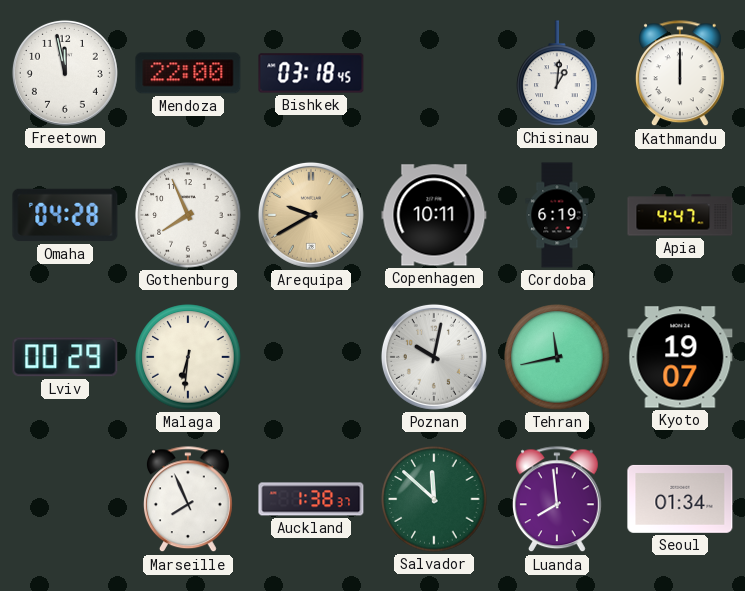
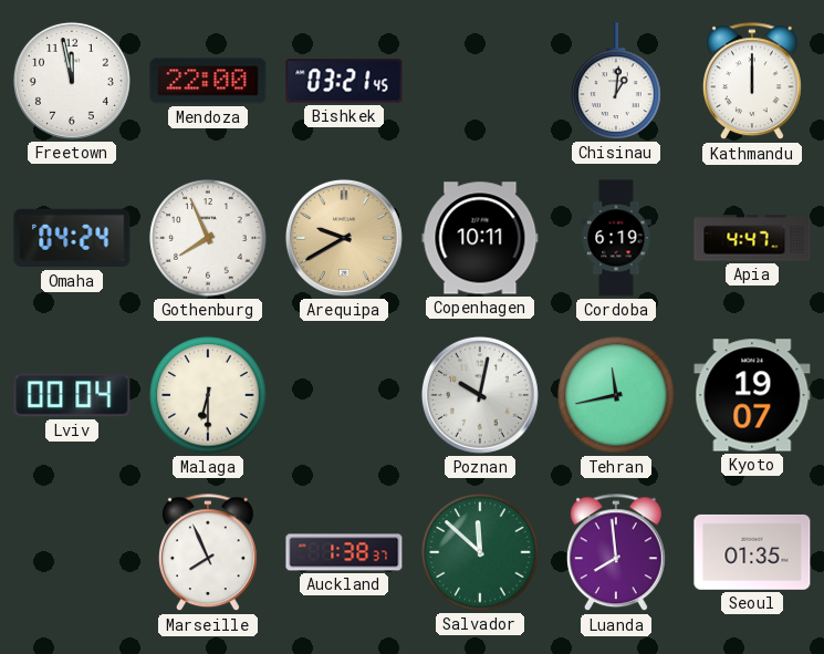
Bishkek: 03:18 -> 03:21
Omaha: 04:28 -> 04:24
Lviv: 00:29 -> 00:04
Malaga: 6:31 -> 6:30
Seoul: 01:34 -> 01:35
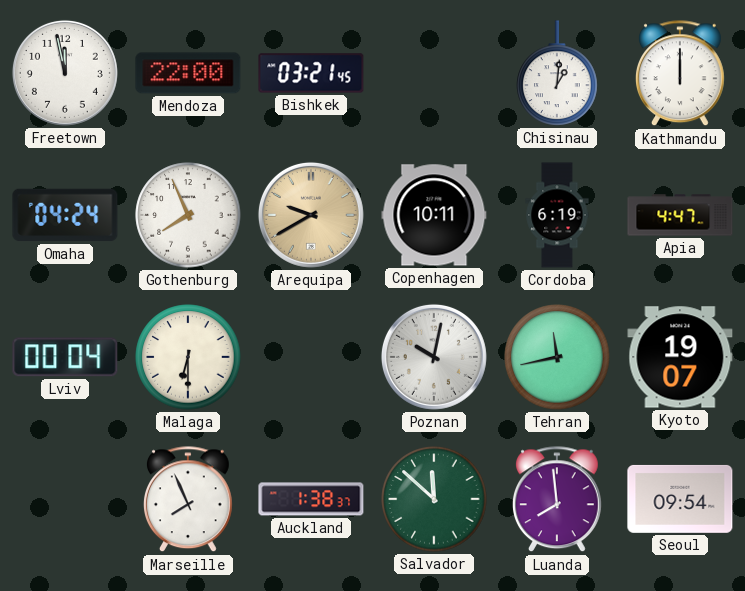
Seoul: 01:35 -> 09:54
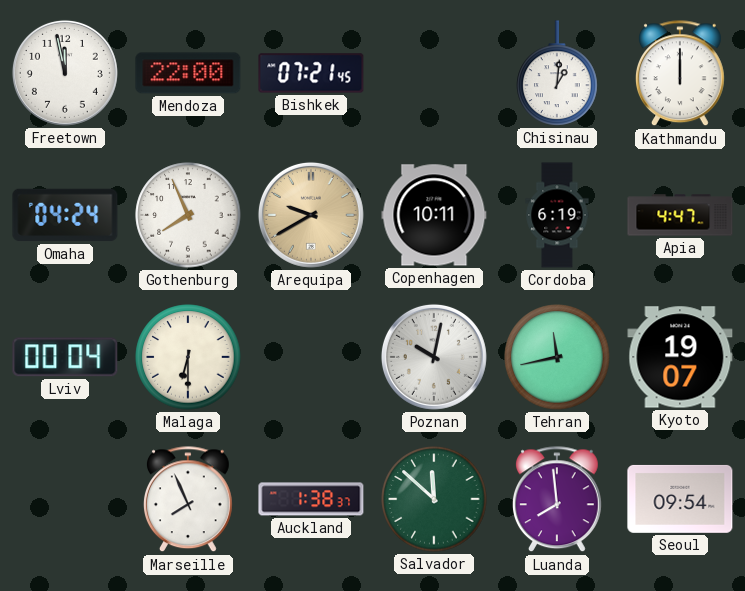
Bishkek: 03:21 -> 07:21
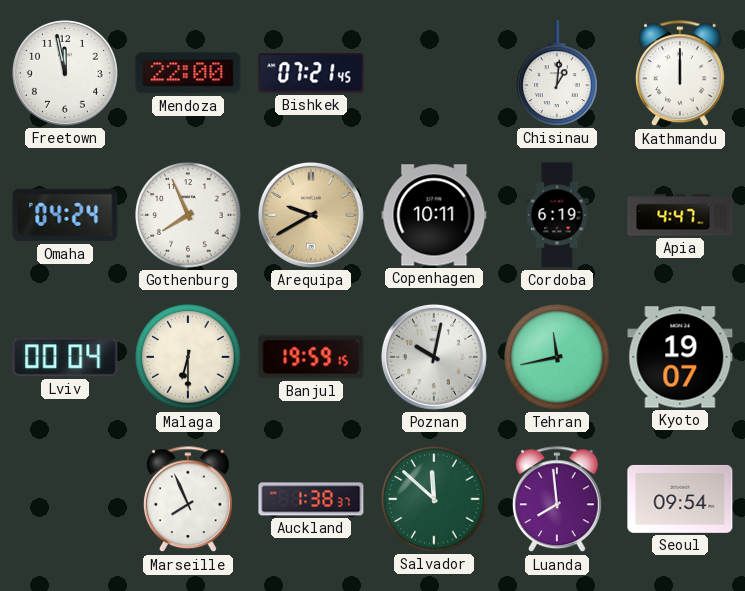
Banjul: none -> 19:59
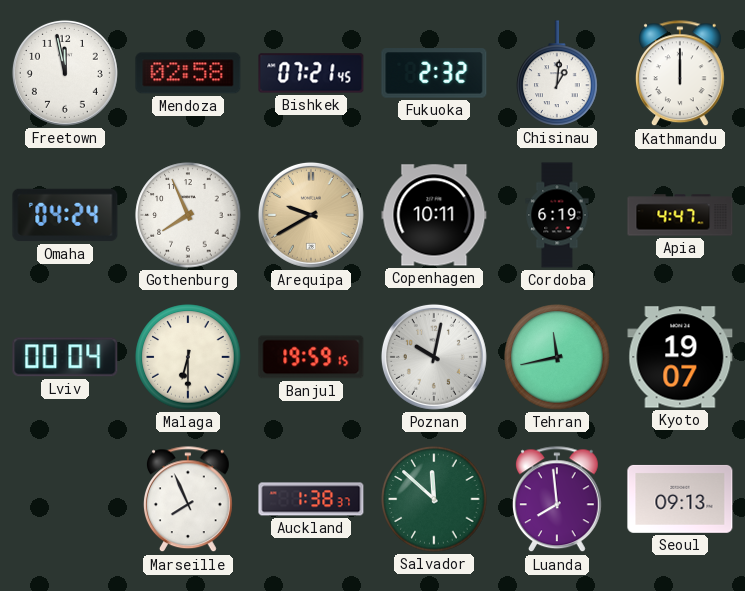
Mendoza: 22:00 -> 02:58
Fukuoka: none -> 2:32
Seoul: 09:54 -> 09:13
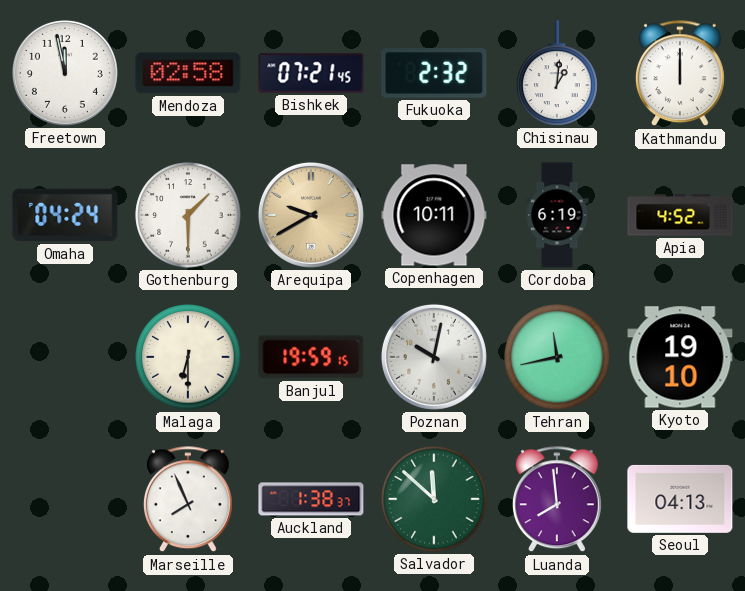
Gothenburg: 7:56 -> 1:30
Apia: 4:47 -> 4:52
Lviv: 00:04 -> none
Kyoto: 19:07 -> 19:10
Seoul: 09:13 -> 04:13
